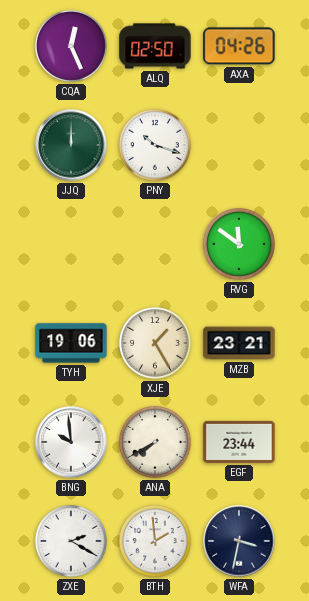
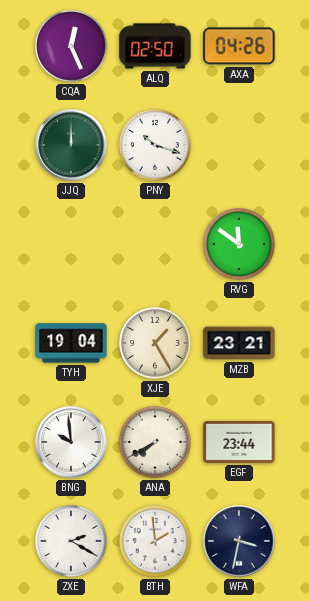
TYH: 19:06 -> 19:04
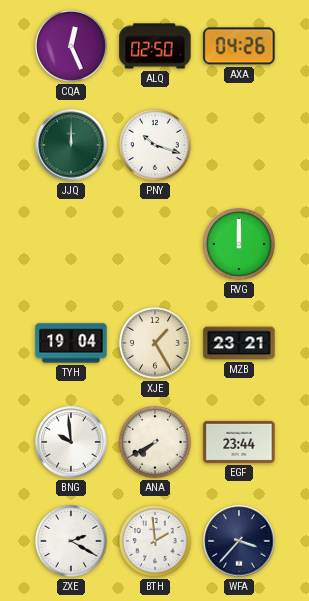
RVG: 11:51 -> 12:00
WFA: 3:32 -> 3:37
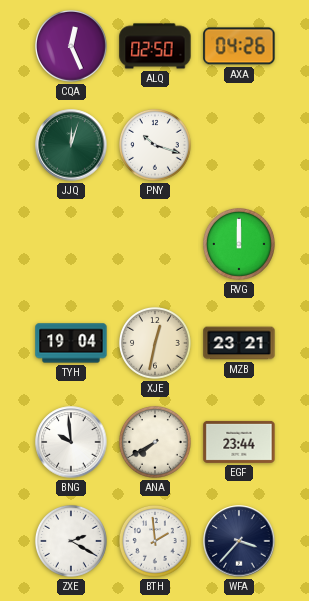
JJQ: 12:00 -> 12:03
XJE: 1:25 -> 12:32
